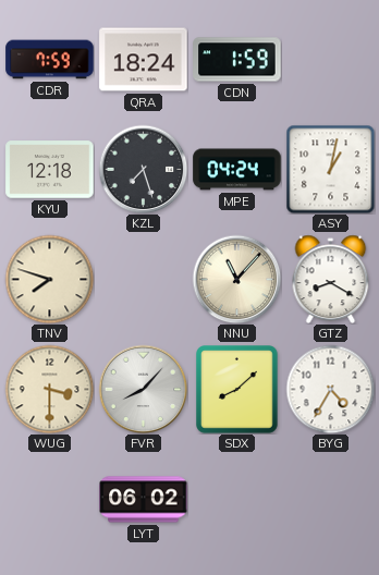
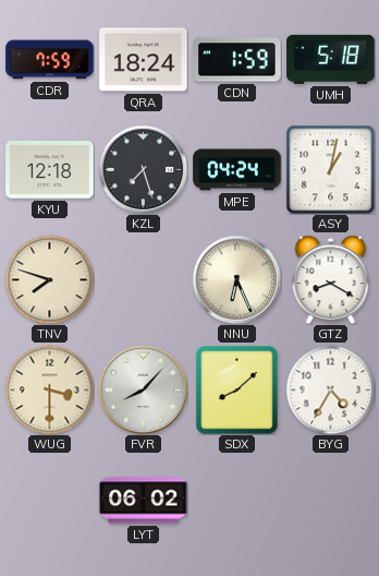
UMH: none -> 5:18
NNU: 11:07 -> 6:26
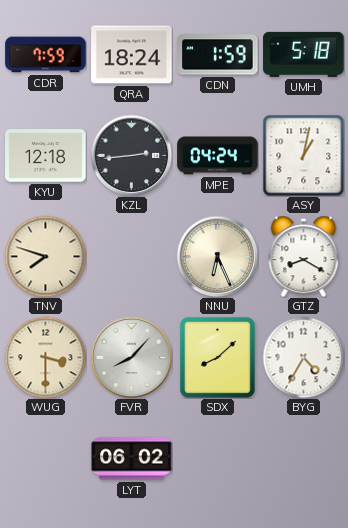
KZL: 7:27 -> 2:44
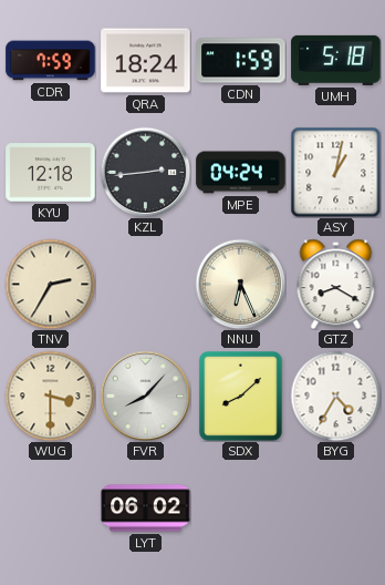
TNV: 7:48 -> 2:35
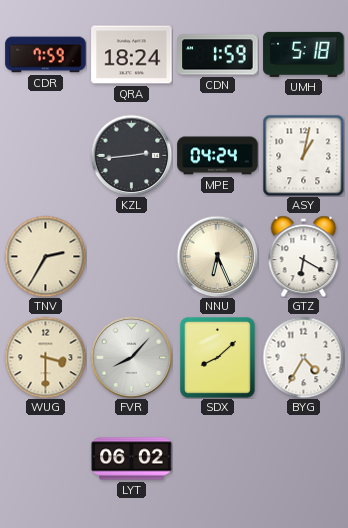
KYU: 12:18 -> none
GTZ: 8:20 -> 6:20
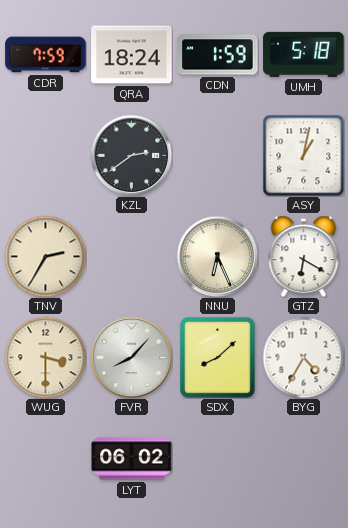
KZL: 2:44 -> 2:39
MPE: 04:24 -> none
